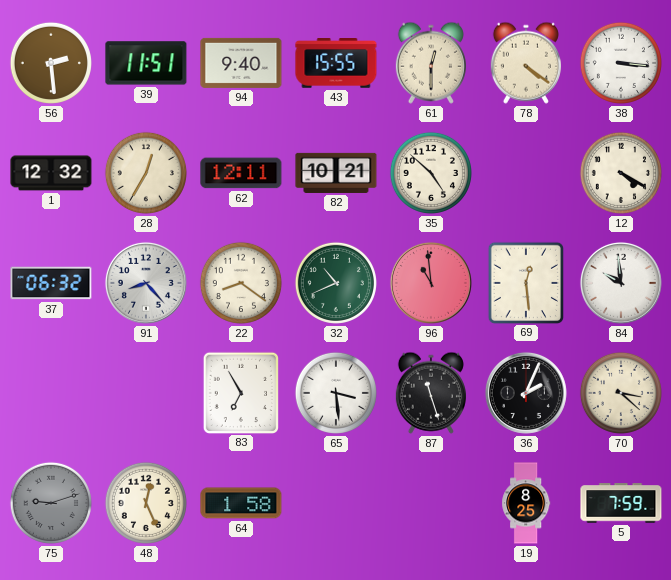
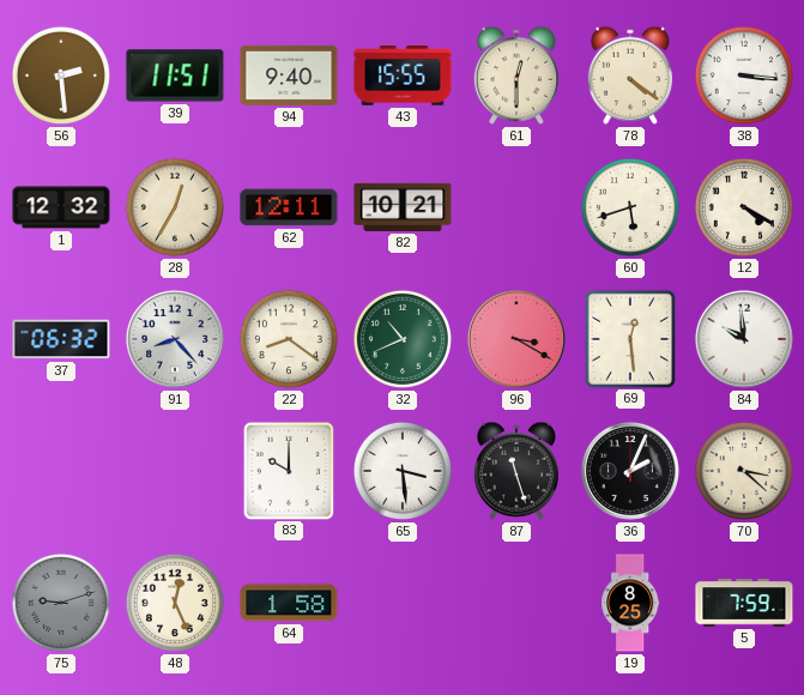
35: 4:52 -> none
60: none -> 5:42
96: 10:59 -> 3:20
83: 6:55 -> 10:00
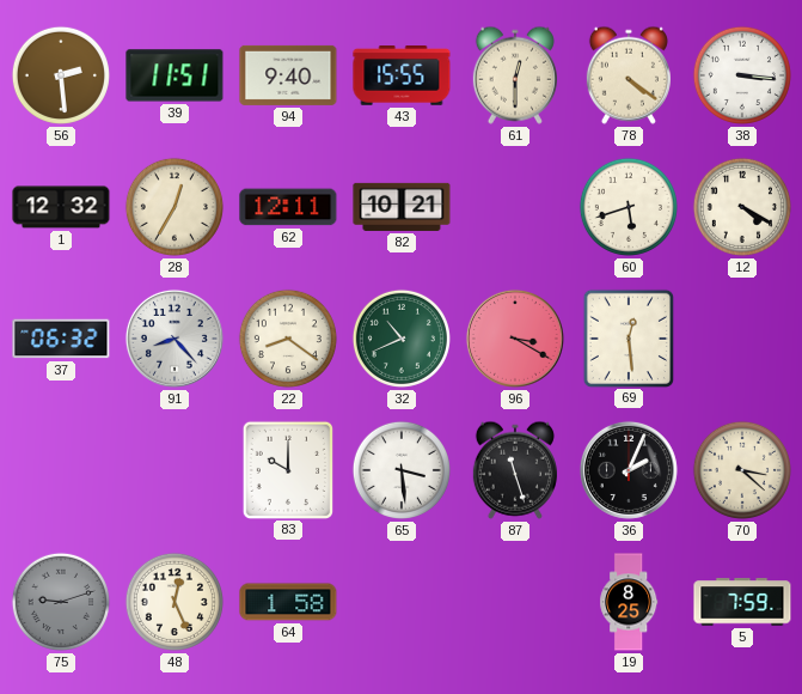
84: 9:59 -> none
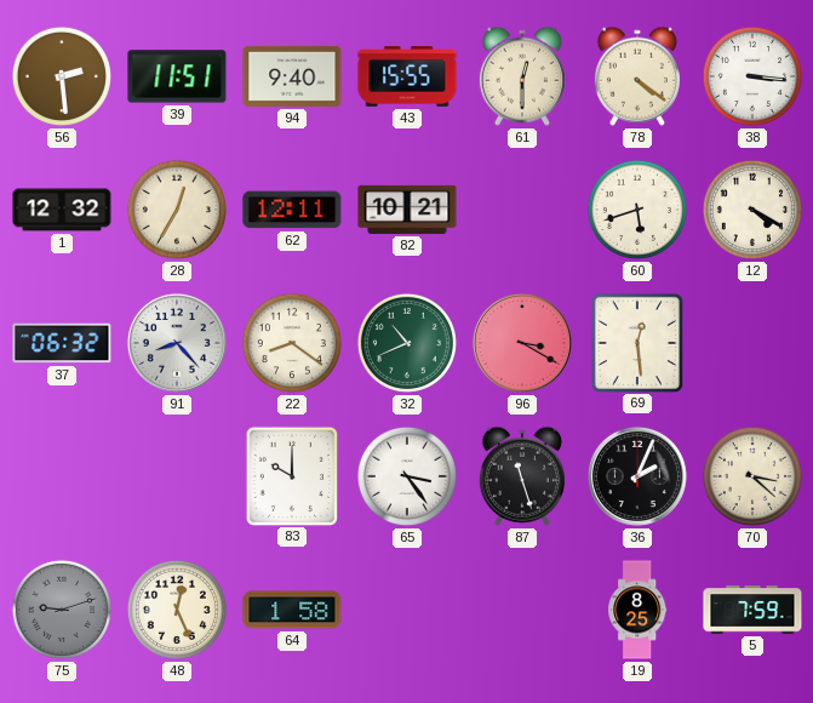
65: 3:29 -> 3:24
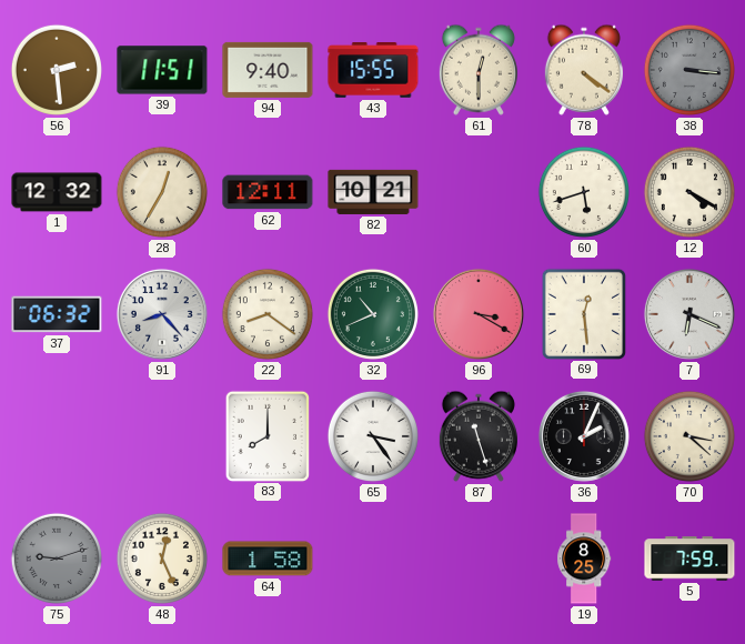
38 dial: white -> grey
7: none -> 6:19
83: 10:00 -> 8:00
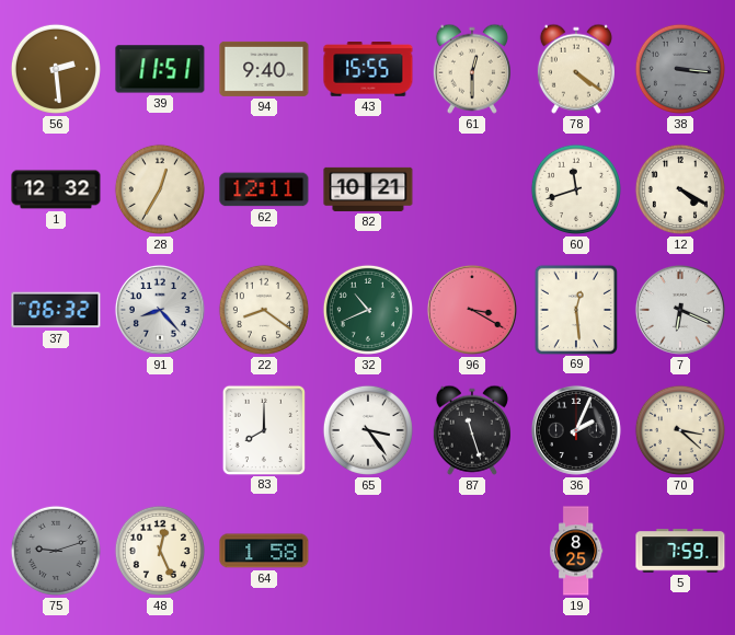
60: 5:42 -> 11:42
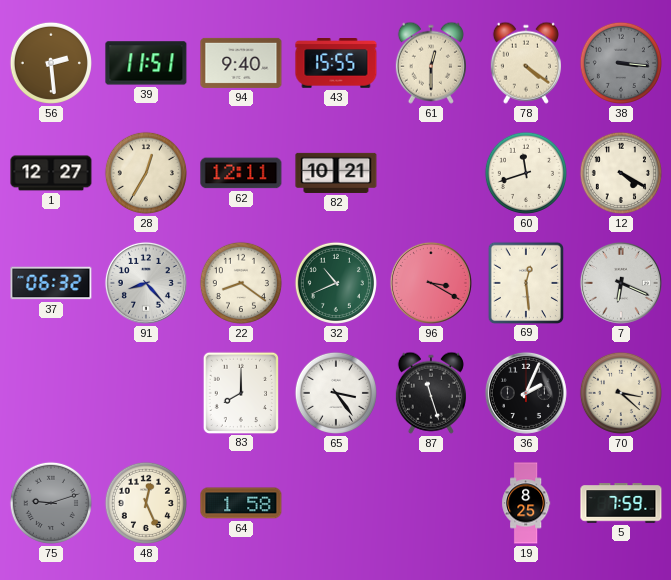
1: 12:32 -> 12:27
